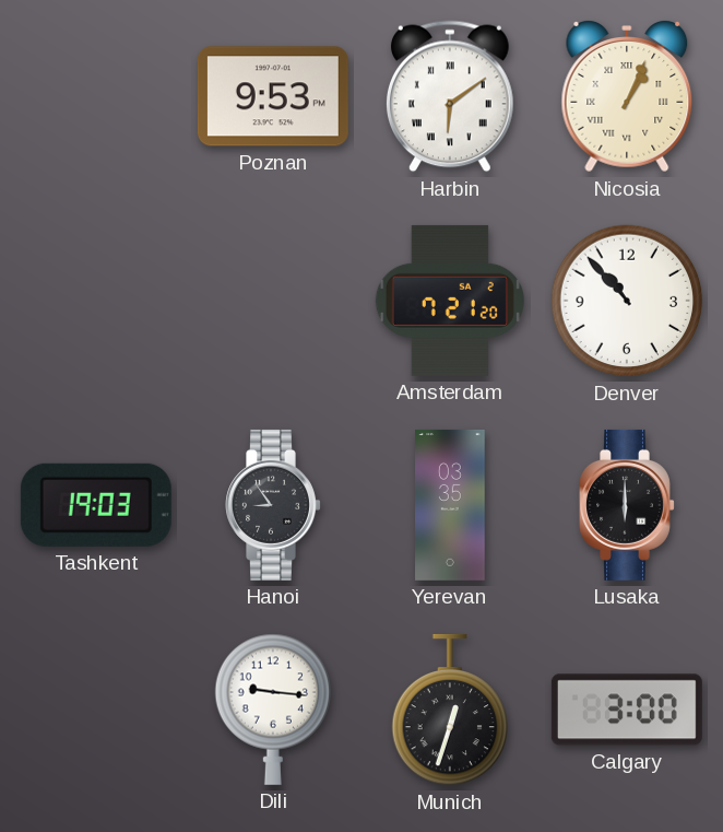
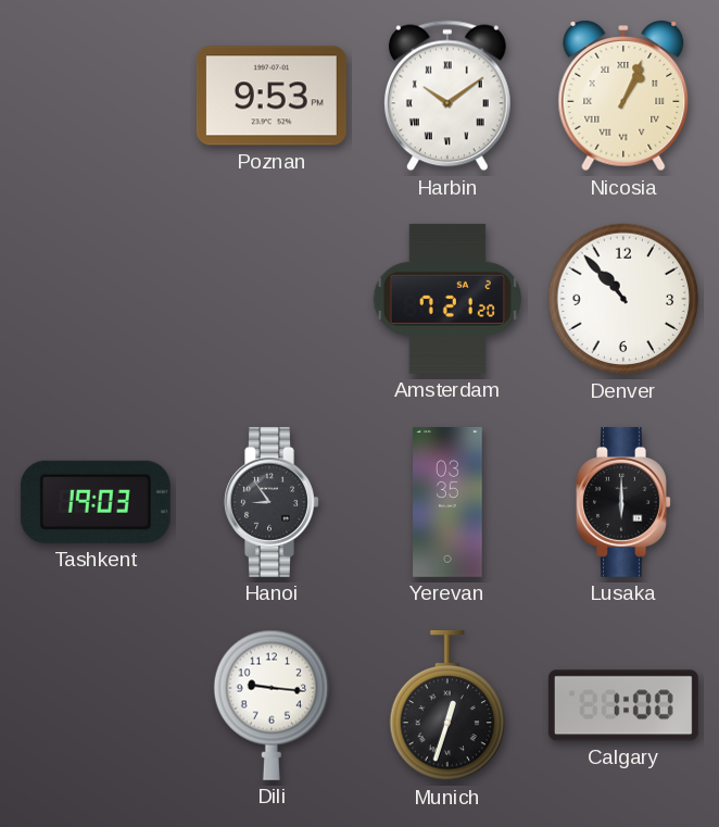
Harbin: 6:09 -> 10:09
Calgary: 3:00 -> 1:00
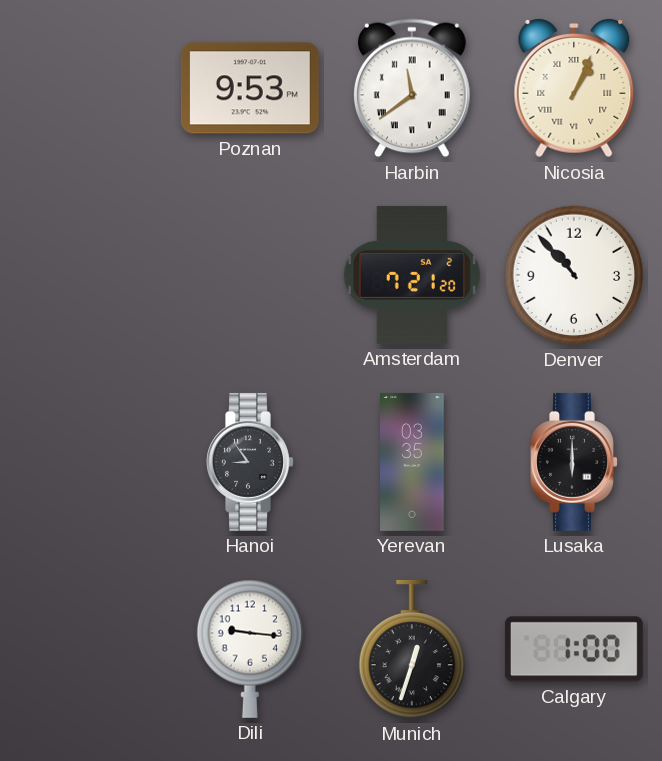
Harbin: 10:09 -> 11:39
Tashkent: 19:03 -> none
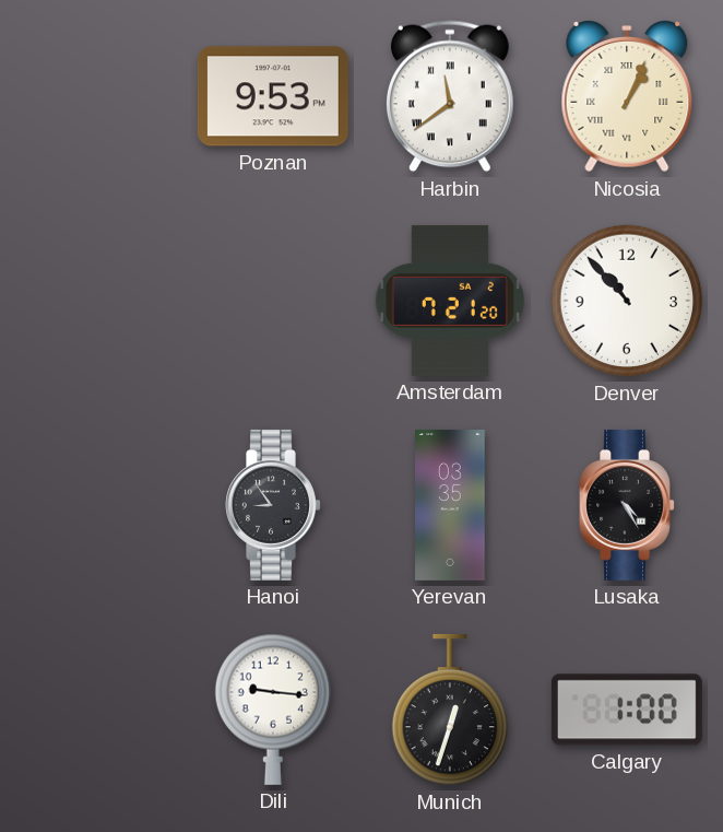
Lusaka: 6:00 -> 4:25
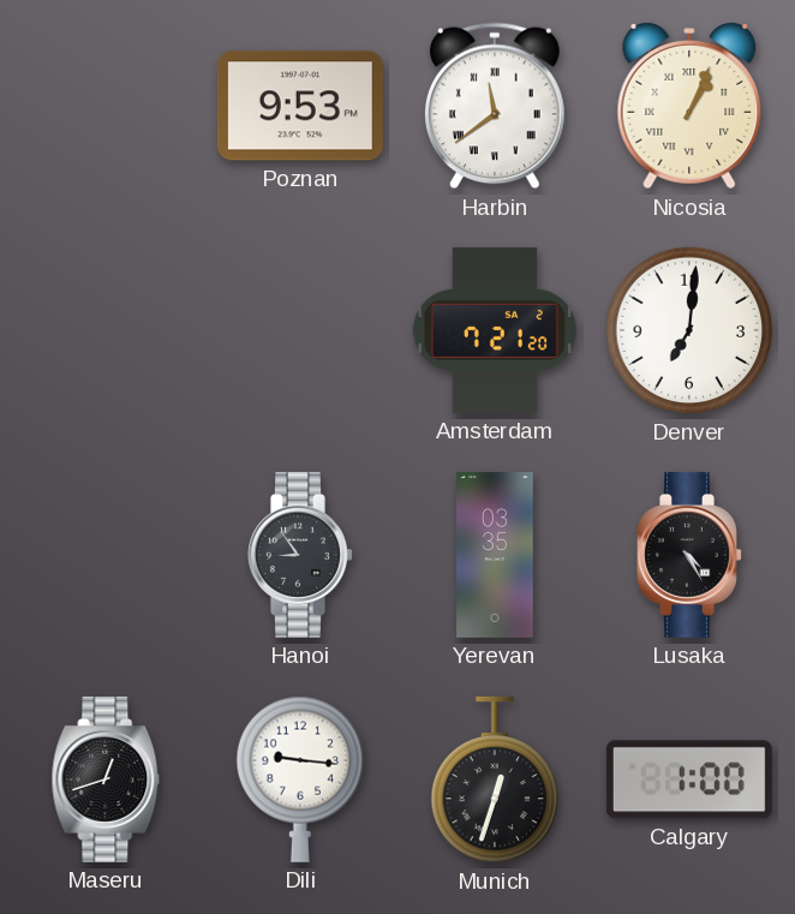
Denver: 10:53 -> 7:01
Maseru: none -> 12:42
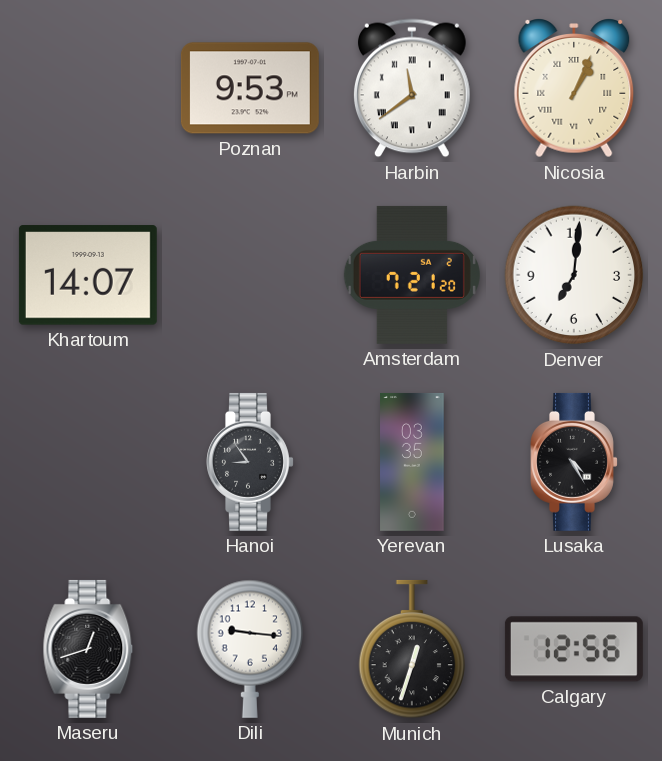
Khartoum: none -> 14:07
Calgary: 1:00 -> 12:56
